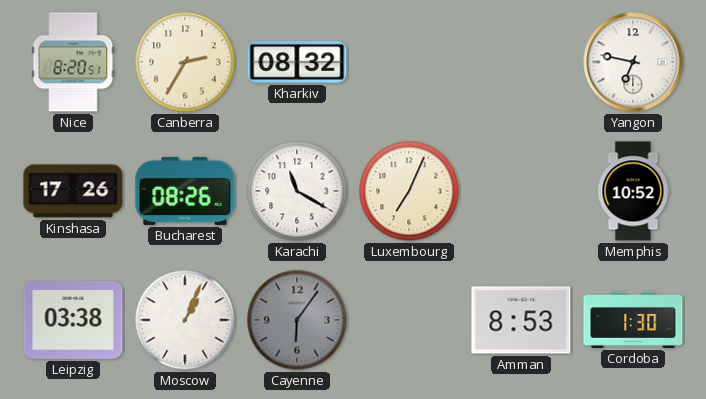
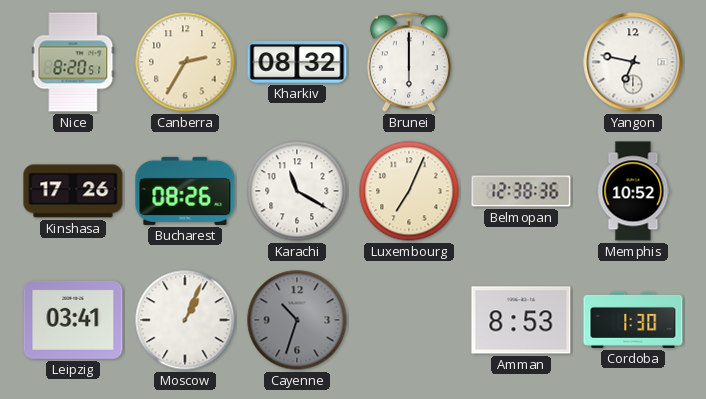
Brunei: none -> 6:00
Belmopan: none -> 12:38
Leipzig: 03:38 -> 03:41
Cayenne: 6:06 -> 10:33
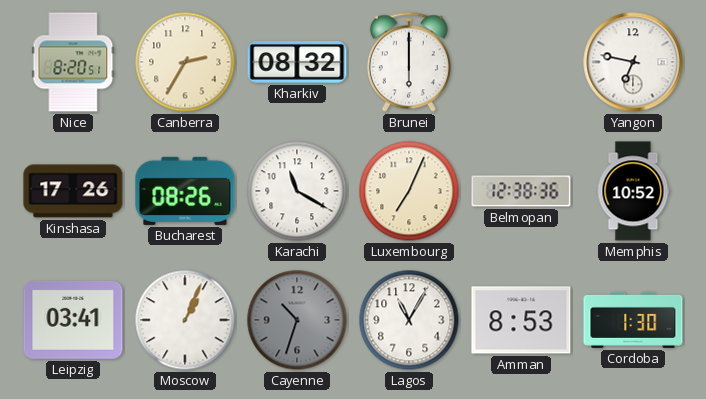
Lagos: none -> 11:05
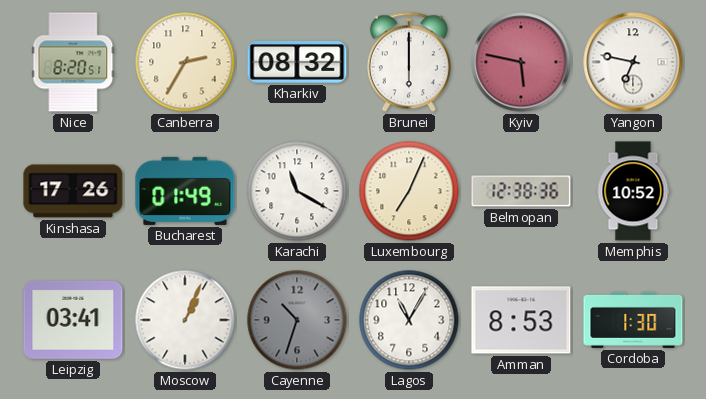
Kyiv: none -> 5:47
Bucharest: 08:26 -> 01:49
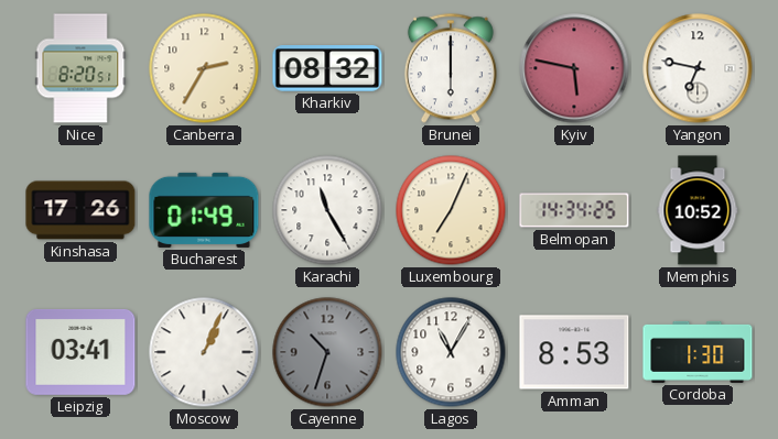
Karachi: 11:20 -> 11:25
Belmopan: 12:38 -> 14:34
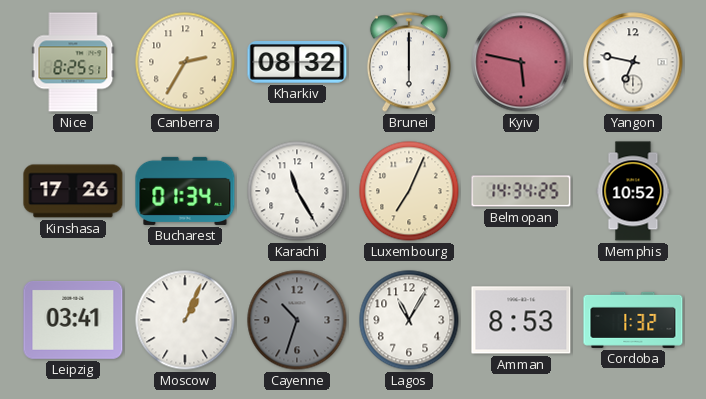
Nice: 8:20 -> 8:25
Bucharest: 01:49 -> 01:34
Cordoba: 1:30 -> 1:32
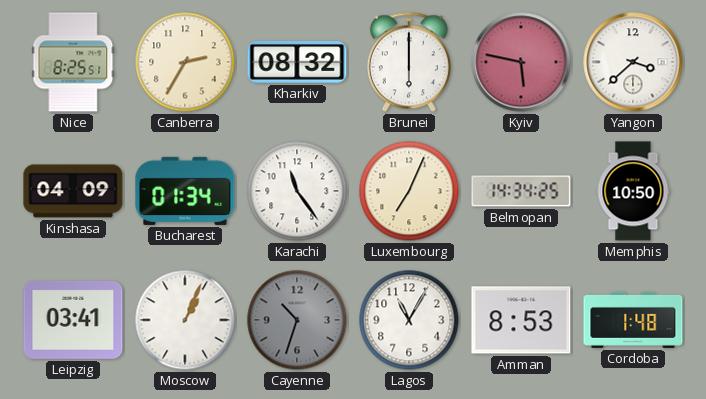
Yangon: 6:47 -> 3:38
Kinshasa: 17:26 -> 04:09
Karachi: 11:25 -> 11:24
Memphis: 10:52 -> 10:50
Cordoba: 1:32 -> 1:48
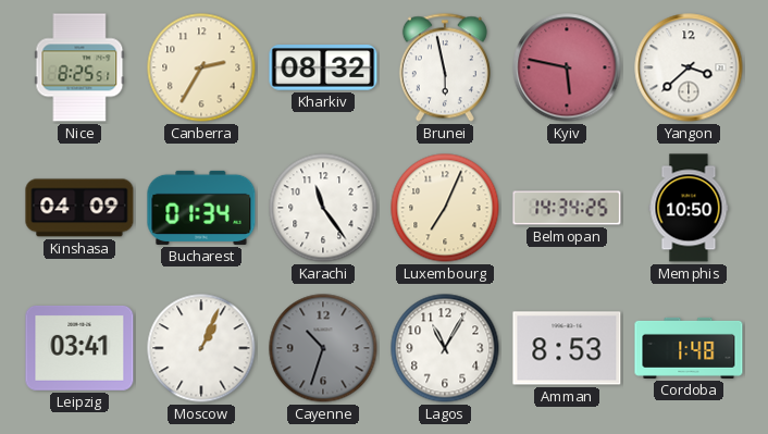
Brunei: 6:00 -> 5:58
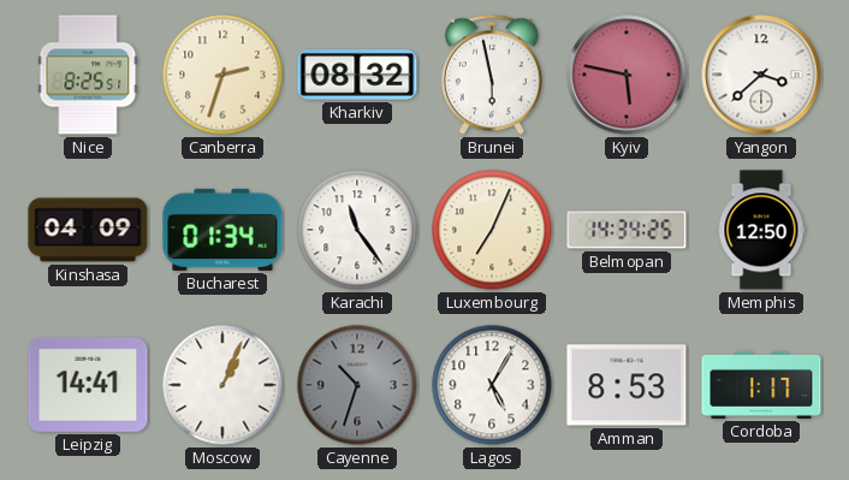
Canberra: 2:35 -> 2:33
Memphis: 10:50 -> 12:50
Leipzig: 03:41 -> 14:41
Lagos: 11:05 -> 5:05
Cordoba: 1:48 -> 1:17
